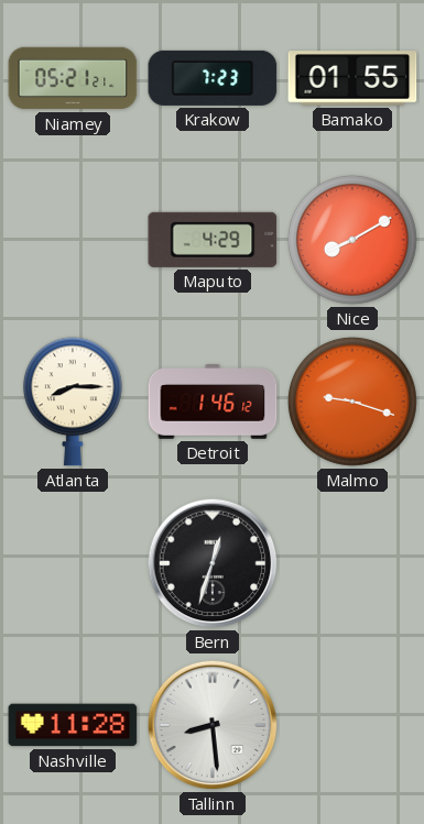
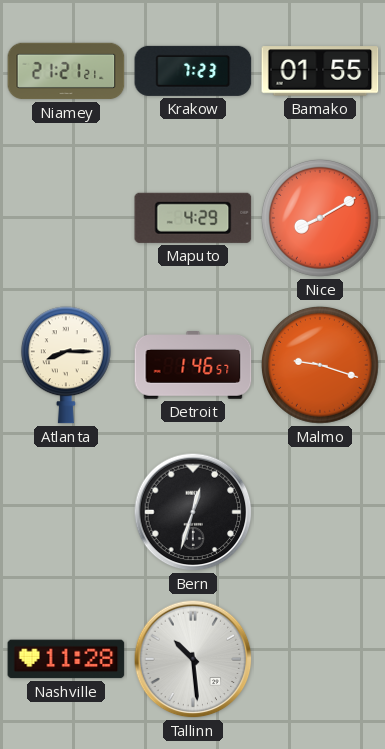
Niamey: 05:21 -> 21:21
Detroit: 1:46:12 -> 1:46:57
Tallinn: 8:29 -> 10:29
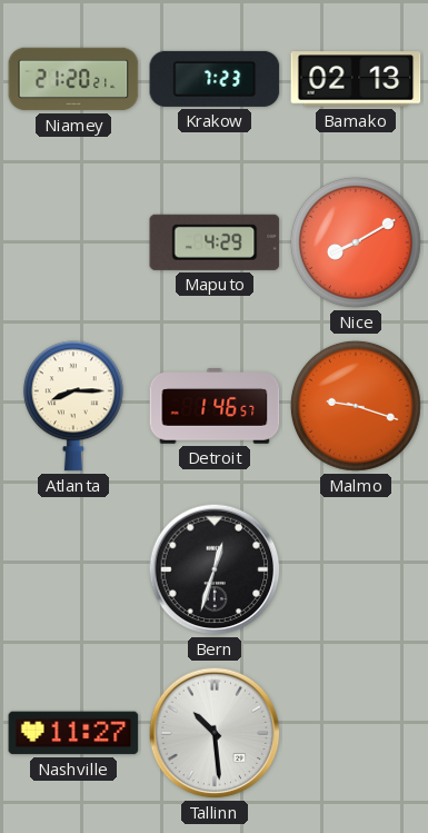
Niamey: 21:21 -> 21:20
Bamako: 01:55 -> 02:13
Nashville: 11:28 -> 11:27
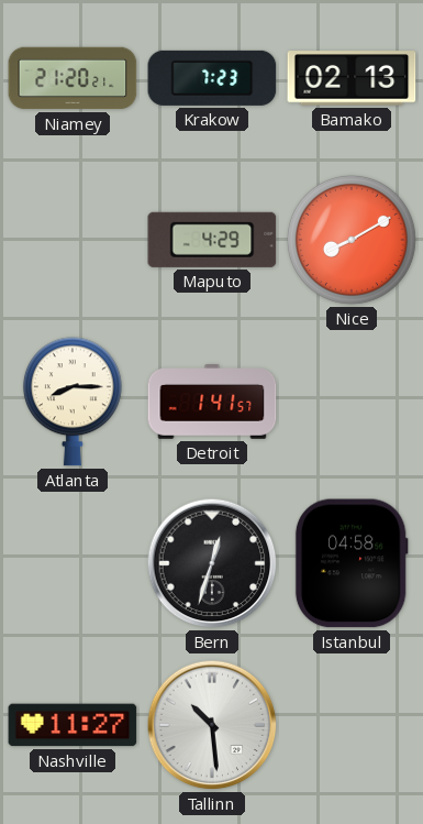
Detroit: 1:46 -> 1:41
Malmo: 9:18 -> none
Istanbul: none -> 04:58
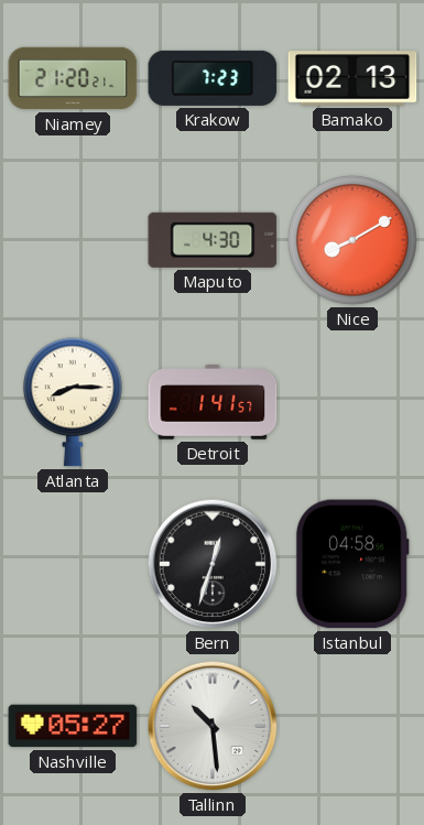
Maputo: 4:29 -> 4:30
Nashville: 11:27 -> 05:27
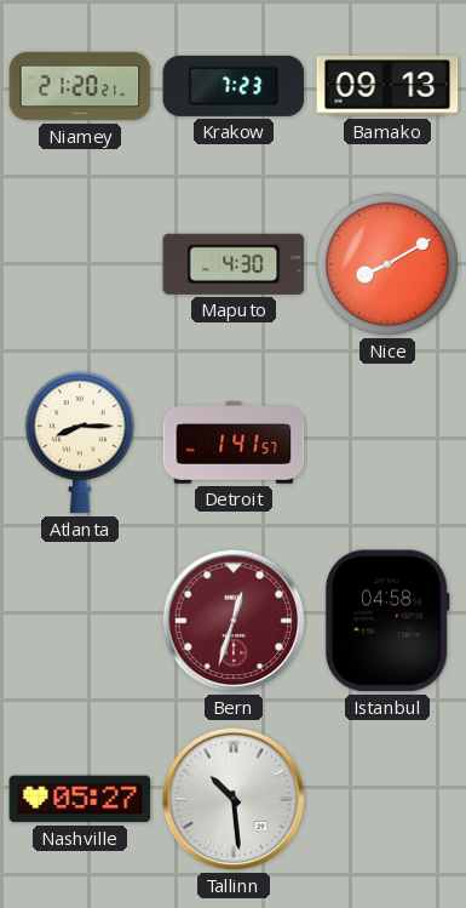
Bamako: 02:13 -> 09:13
Bern dial: black -> burgundy
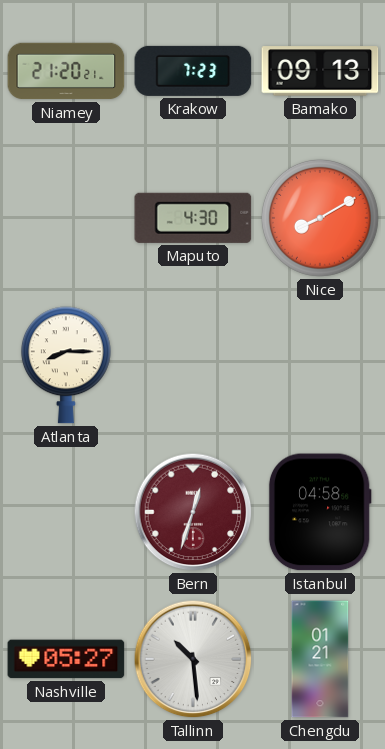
Detroit: 1:41 -> none
Chengdu: none -> 01:21
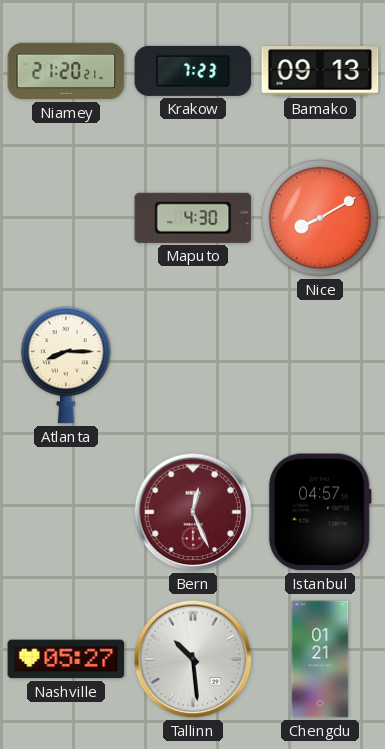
Bern: 12:33 -> 12:26
Istanbul: 04:58 -> 04:57
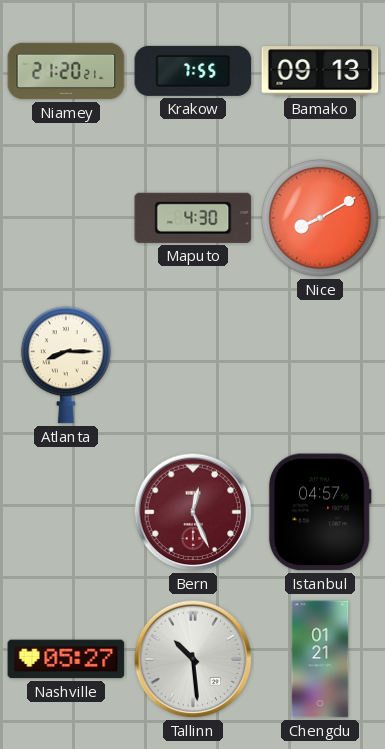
Krakow: 7:23 -> 7:55
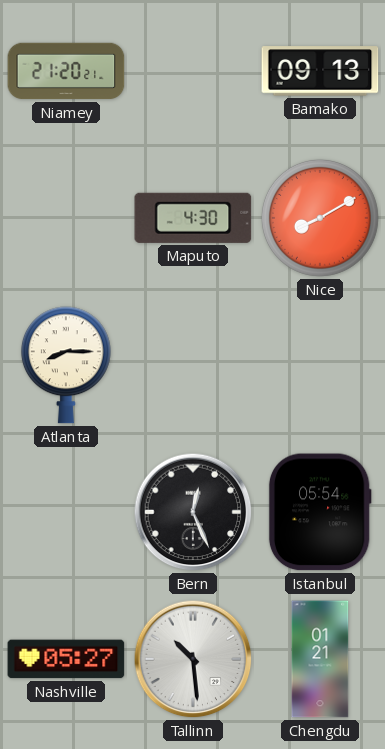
Krakow: 7:55 -> none
Bern dial: burgundy -> black
Istanbul: 04:57 -> 05:54
